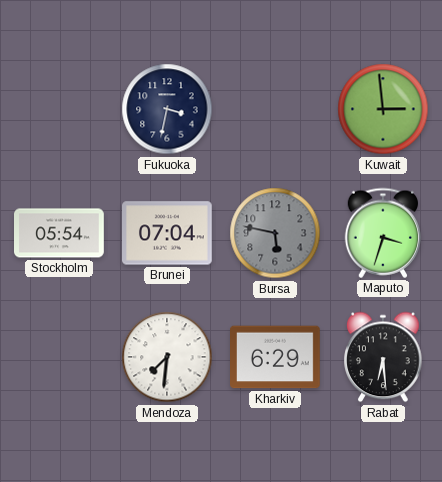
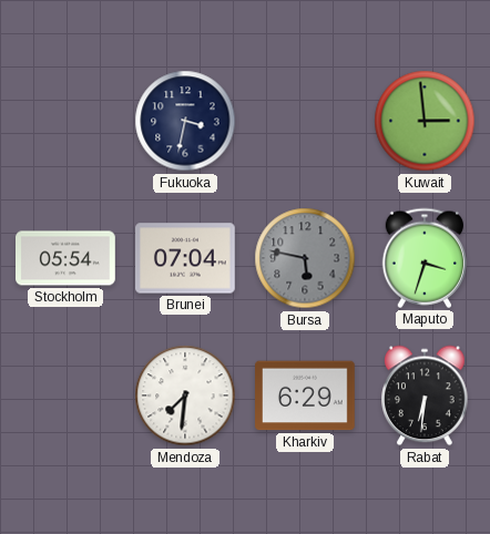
Rabat: 6:29 -> 6:31
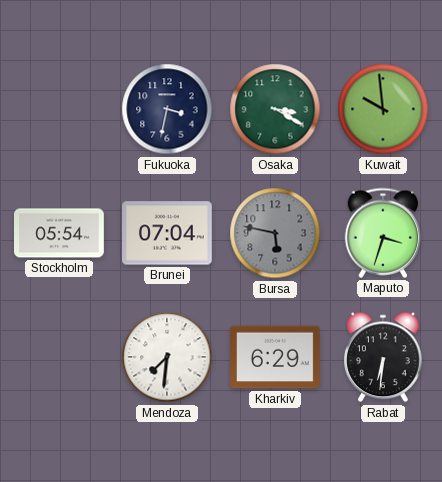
Osaka: none -> 3:20
Kuwait: 2:59 -> 9:59
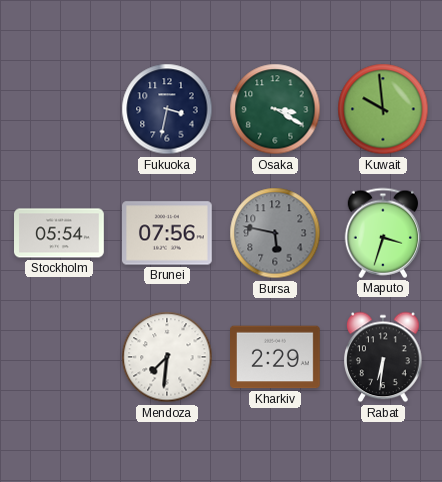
Brunei: 07:04 -> 07:56
Kharkiv: 6:29 -> 2:29
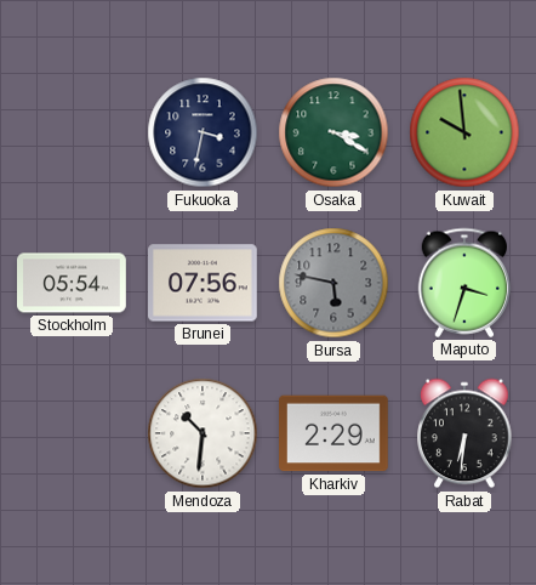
Mendoza: 7:31 -> 10:31
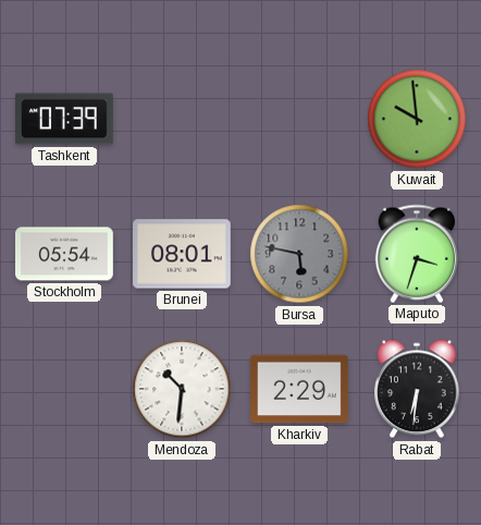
Tashkent: none -> 07:39
Fukuoka: 3:32 -> none
Osaka: 3:20 -> none
Brunei: 07:56 -> 08:01
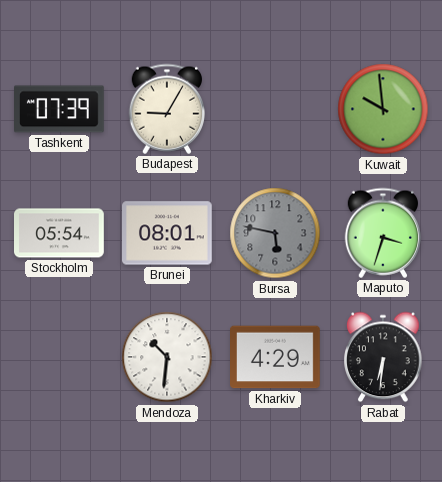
Budapest: none -> 9:05
Kharkiv: 2:29 -> 4:29
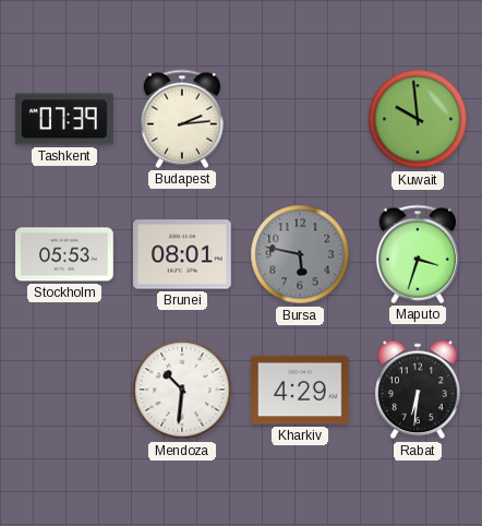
Budapest: 9:05 -> 2:14
Stockholm: 05:54 -> 05:53
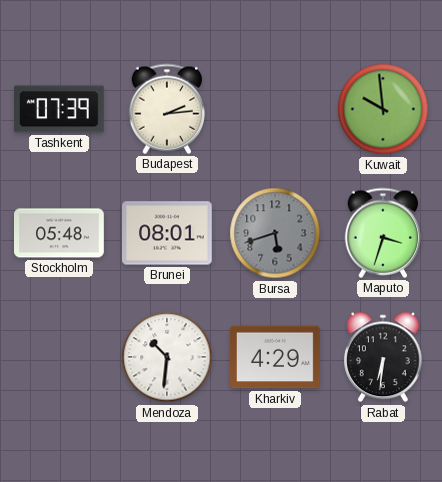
Stockholm: 05:53 -> 05:48
Bursa: 5:47 -> 5:42
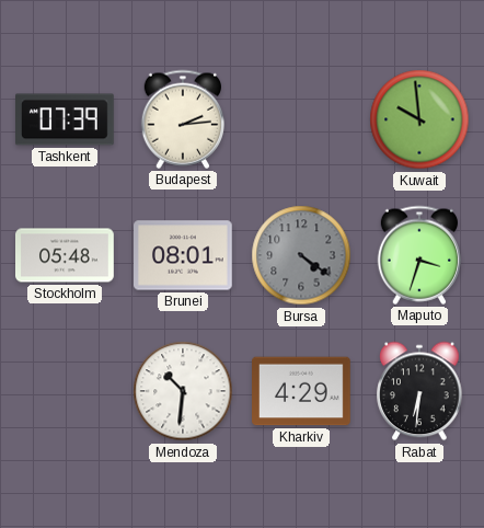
Bursa: 5:42 -> 4:21
